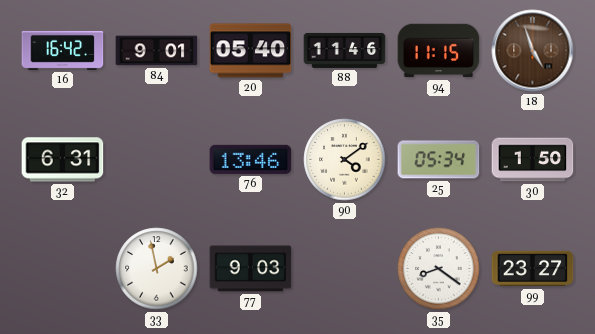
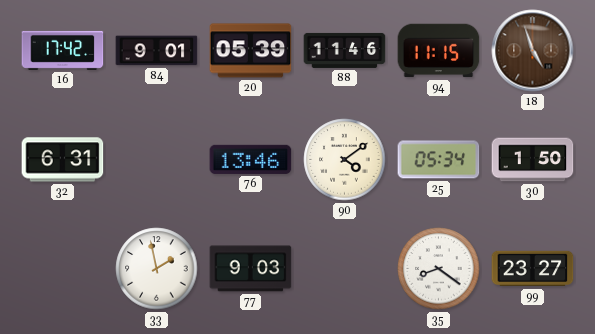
16: 16:42 -> 17:42
20: 05:40 -> 05:39
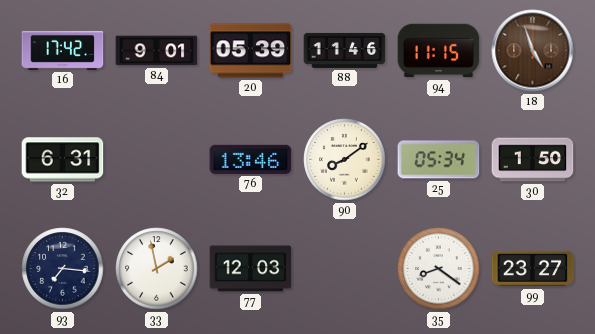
90: 4:09 -> 8:09
93: none -> 7:16
77: 9:03 -> 12:03
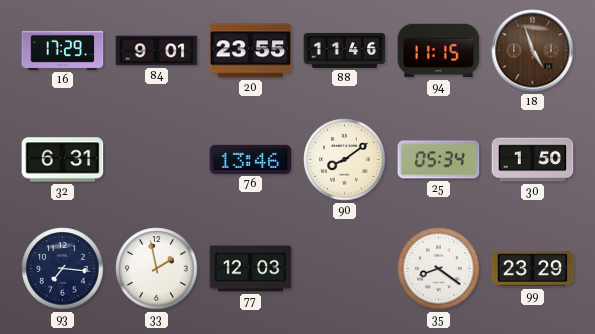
16: 17:42 -> 17:29
20: 05:39 -> 23:55
99: 23:27 -> 23:29
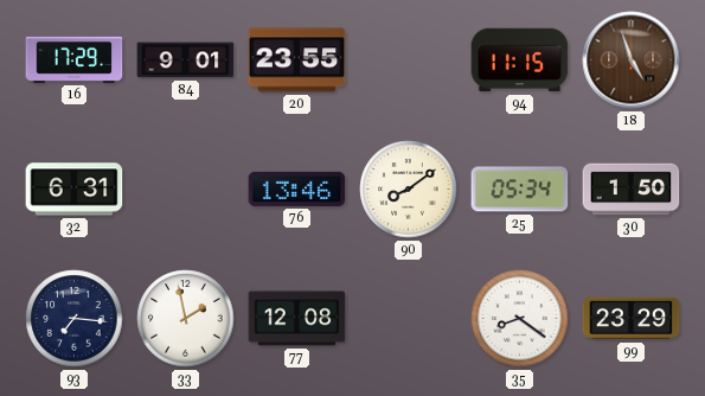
88: 11:46 -> none
77: 12:03 -> 12:08
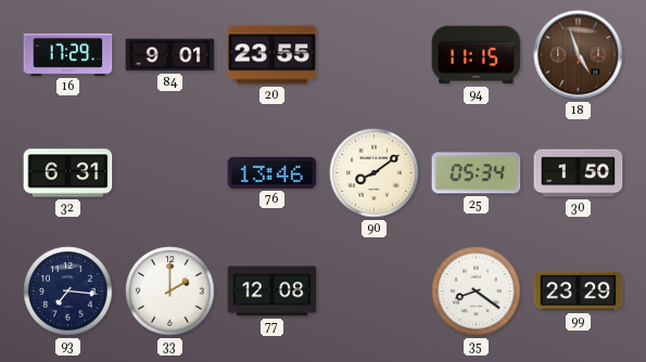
33: 1:58 -> 2:00
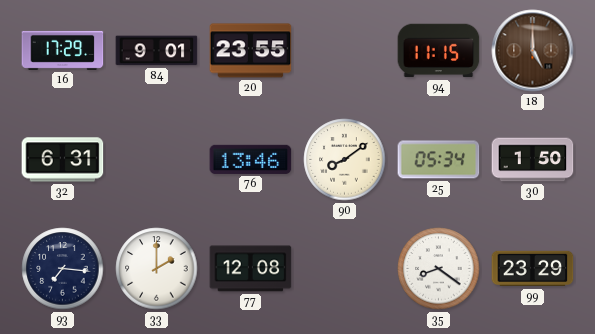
18: 4:57 -> 5:00
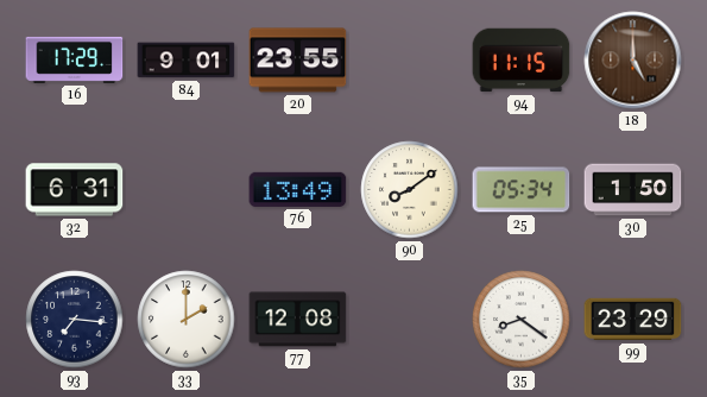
76: 13:46 -> 13:49
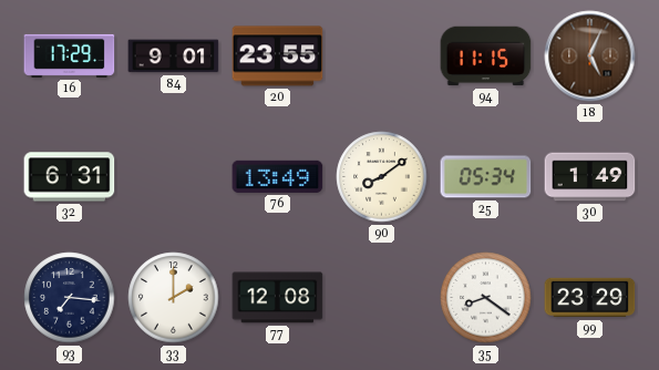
18: 5:00 -> 5:04
30: 1:50 -> 1:49
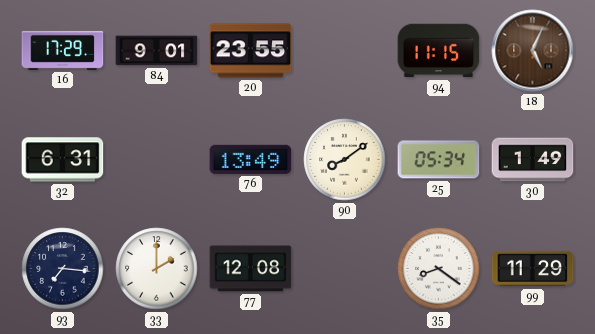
99: 23:29 -> 11:29
